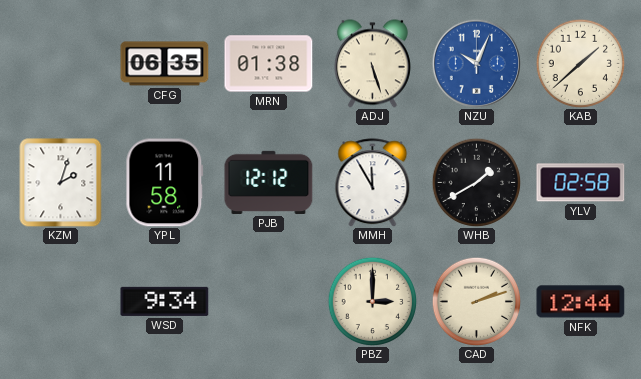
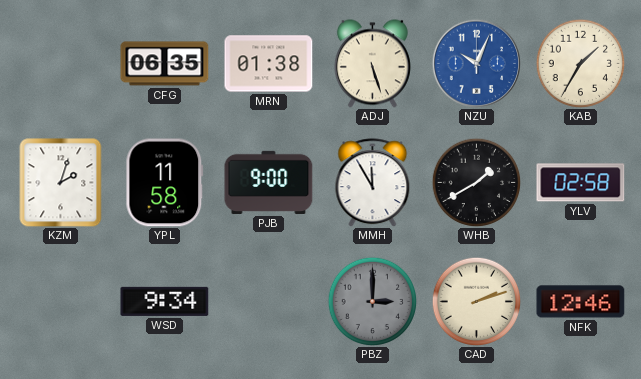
KAB: 1:38 -> 1:35
PJB: 12:12 -> 9:00
PBZ dial: cream -> grey
NFK: 12:44 -> 12:46
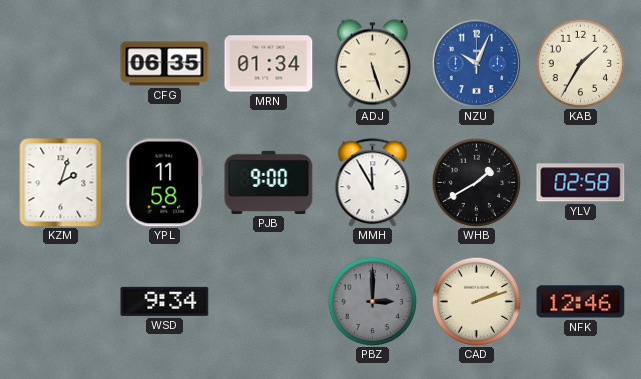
MRN: 01:38 -> 01:34
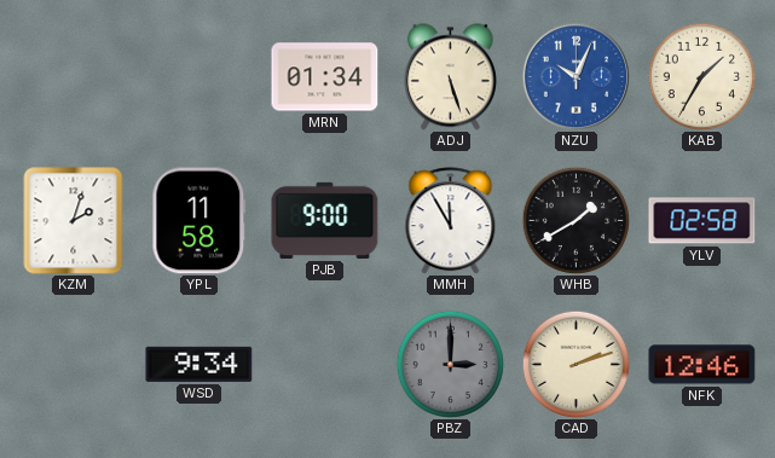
CFG: 06:35 -> none
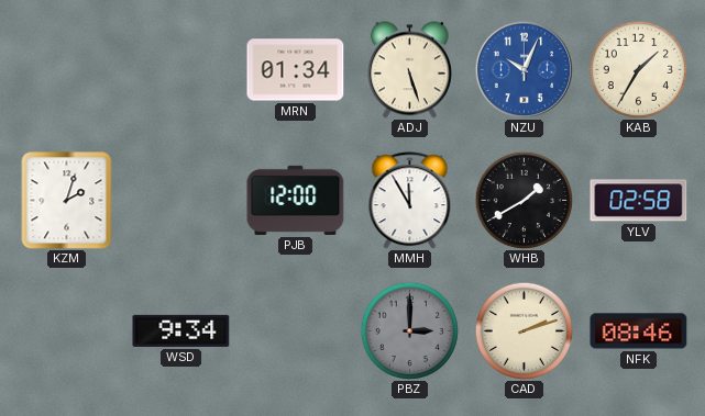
YPL: 11:58 -> none
PJB: 9:00 -> 12:00
NFK: 12:46 -> 08:46
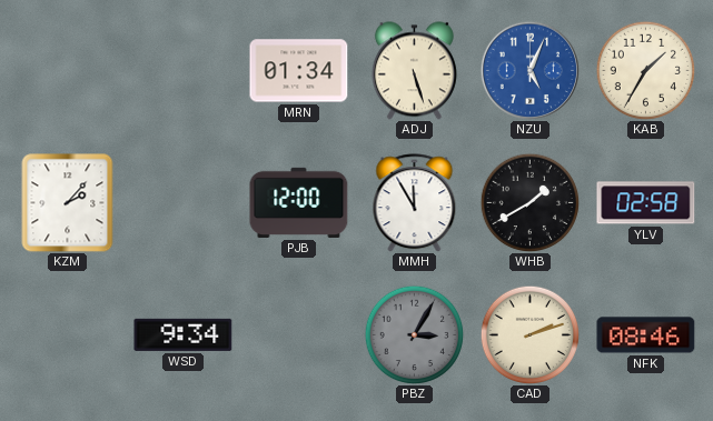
NZU: 10:04 -> 5:04
KZM: 2:03 -> 2:07
PBZ: 3:00 -> 3:05
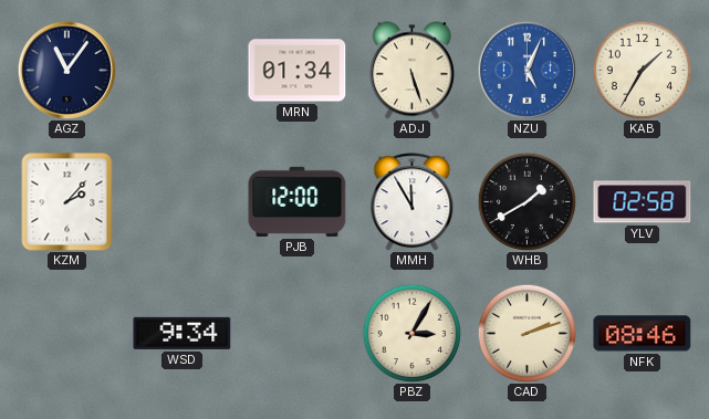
AGZ: none -> 11:06
PBZ dial: grey -> cream
